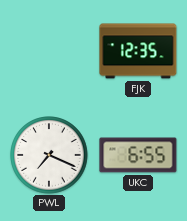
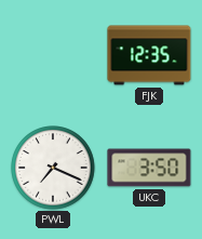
UKC: 6:55 -> 3:50
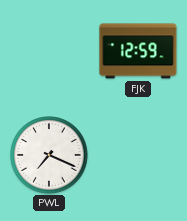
FJK: 12:35 -> 12:59
UKC: 3:50 -> none
